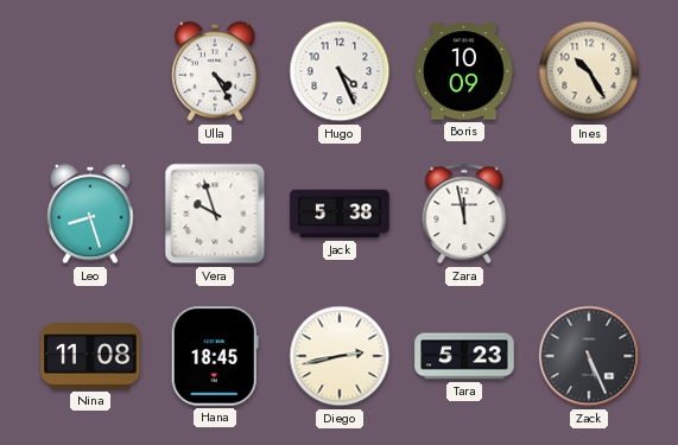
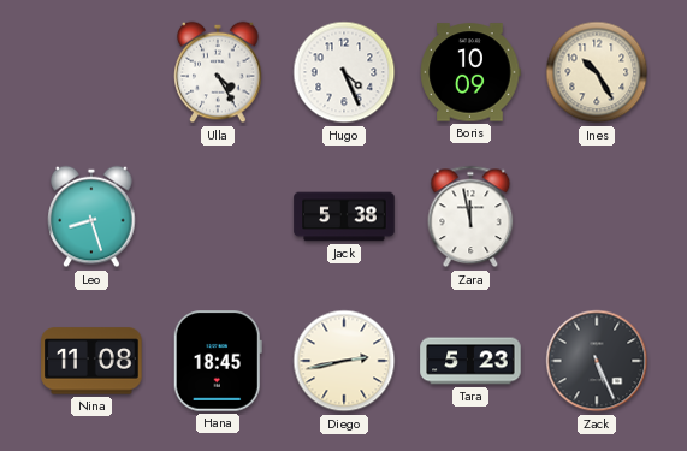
Vera: 9:57 -> none
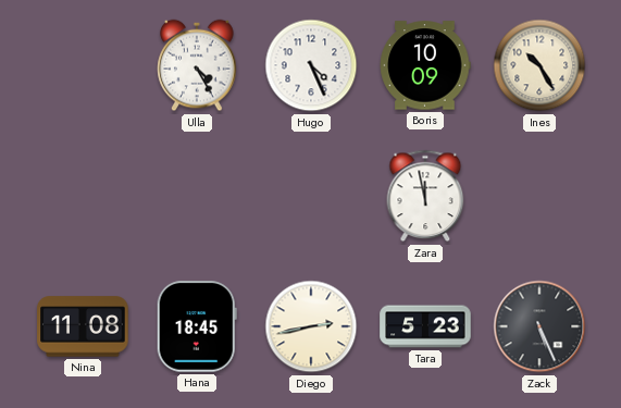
Leo: 8:27 -> none
Jack: 5:38 -> none
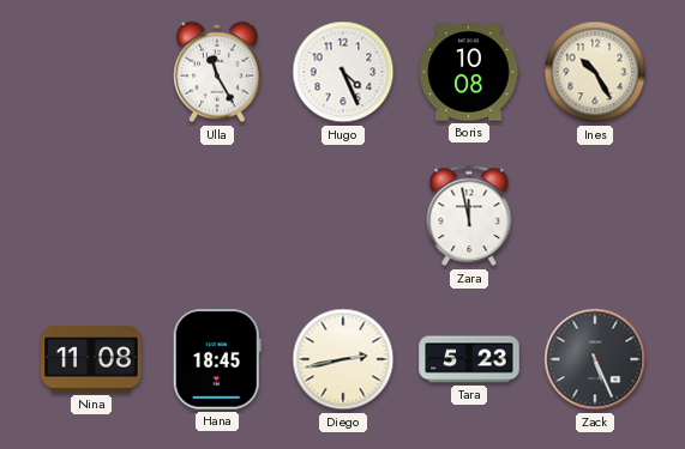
Ulla: 4:25 -> 11:25
Boris: 10:09 -> 10:08
